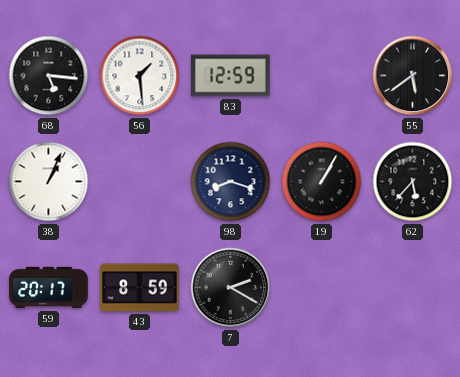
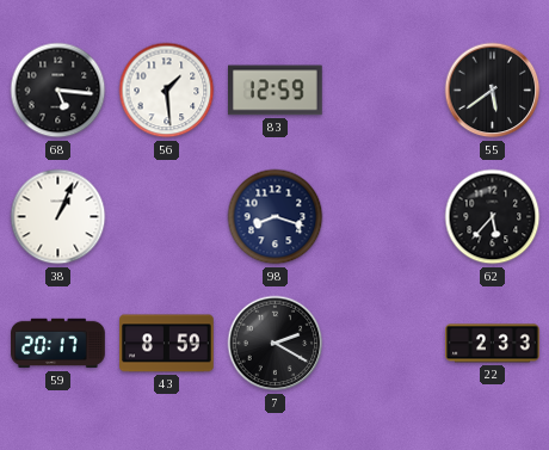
19: 1:05 -> none
22: none -> 2:33
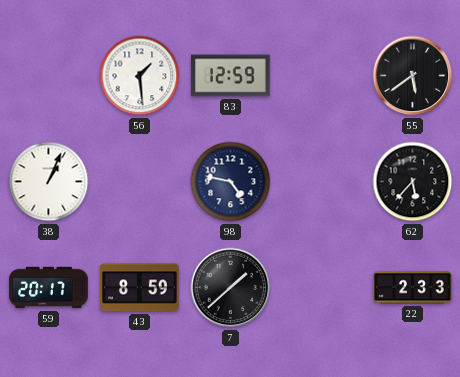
68: 5:16 -> none
98: 8:18 -> 4:47
7: 2:20 -> 1:38
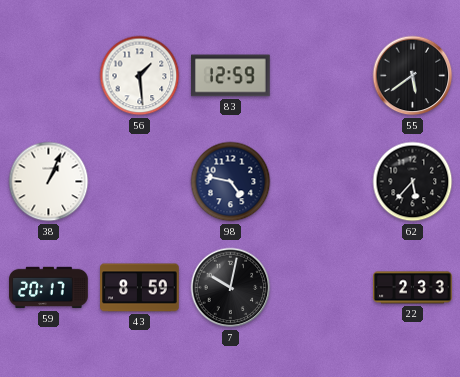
7: 1:38 -> 10:02
